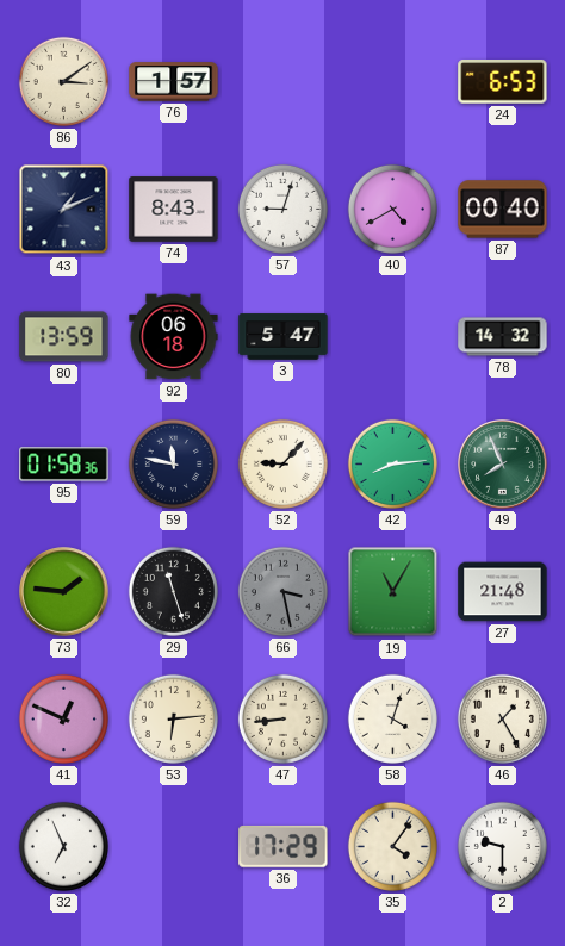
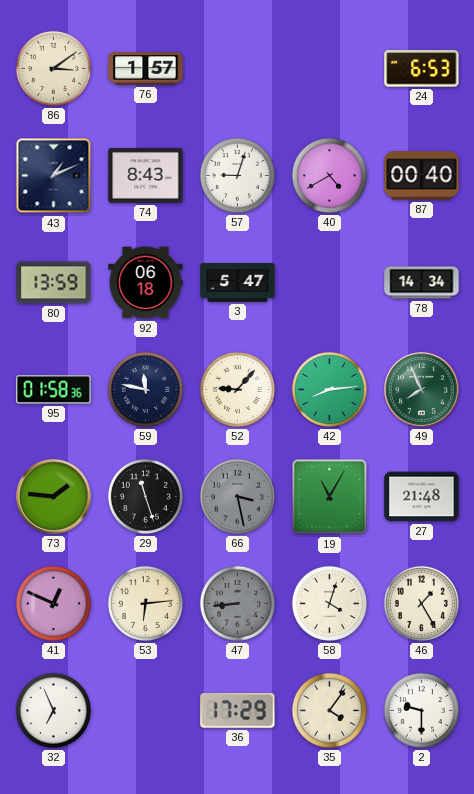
78: 14:32 -> 14:34
47 dial: cream -> grey
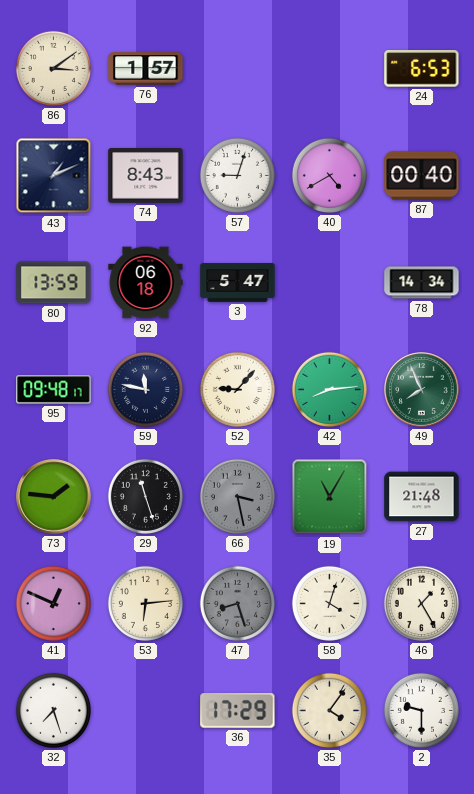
95: 01:58 -> 09:48
47: 8:44 -> 8:27
32: 6:56 -> 7:27
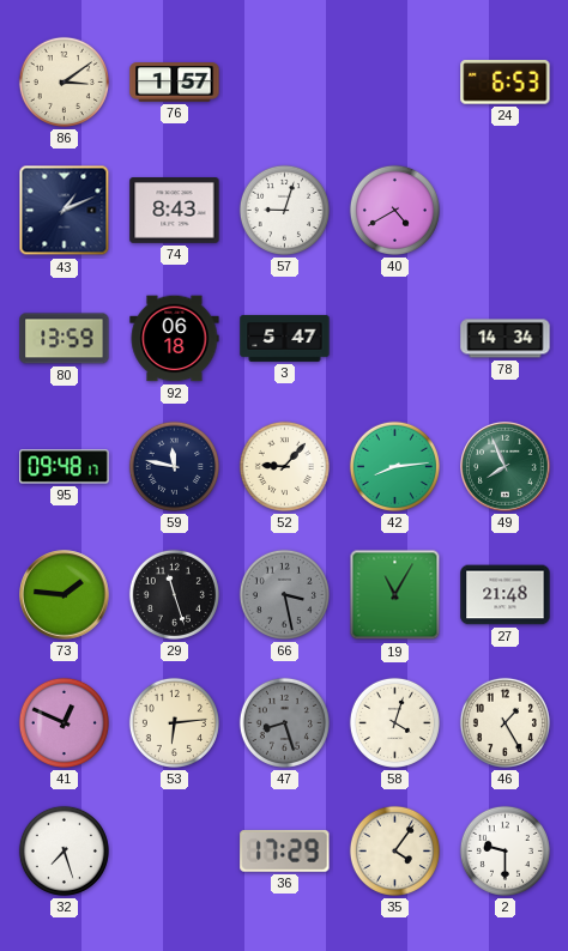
87: 00:40 -> none
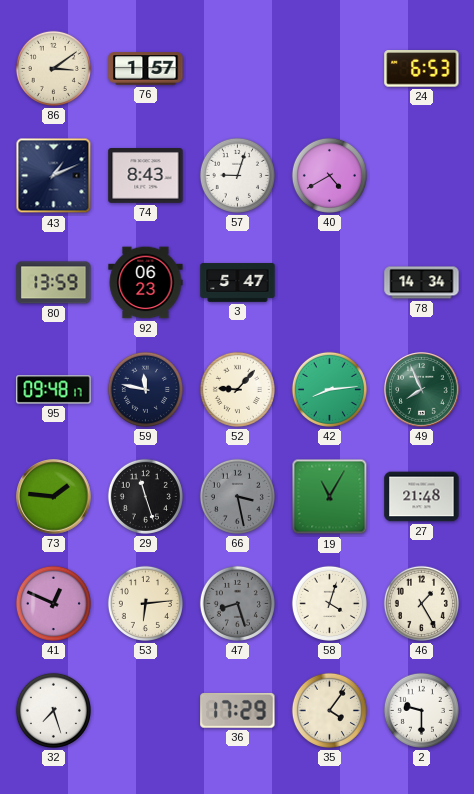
92: 06:18 -> 06:23
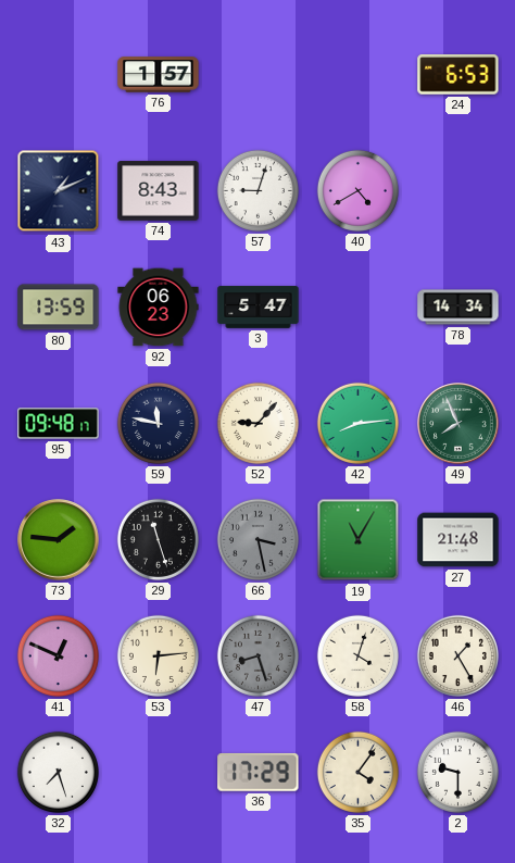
86: 3:09 -> none
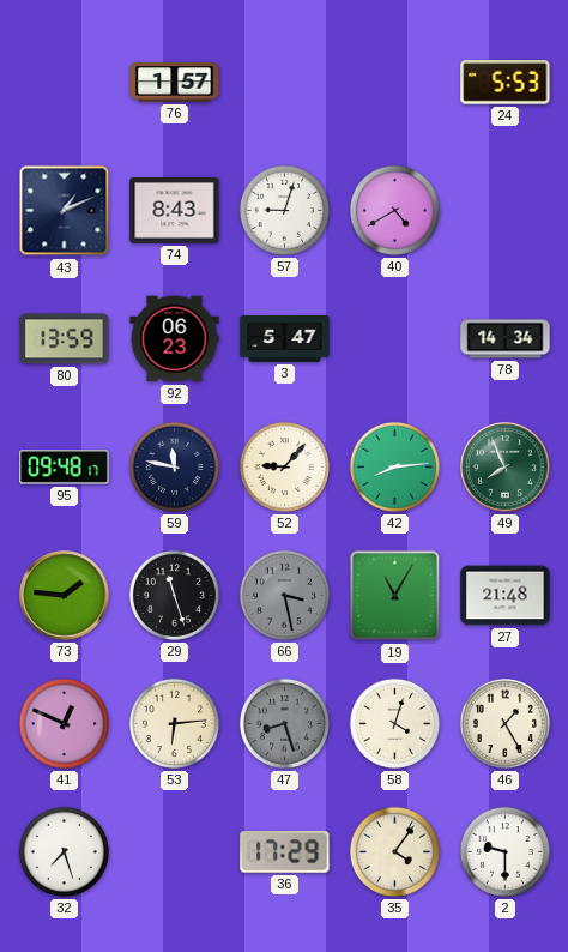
24: 6:53 -> 5:53
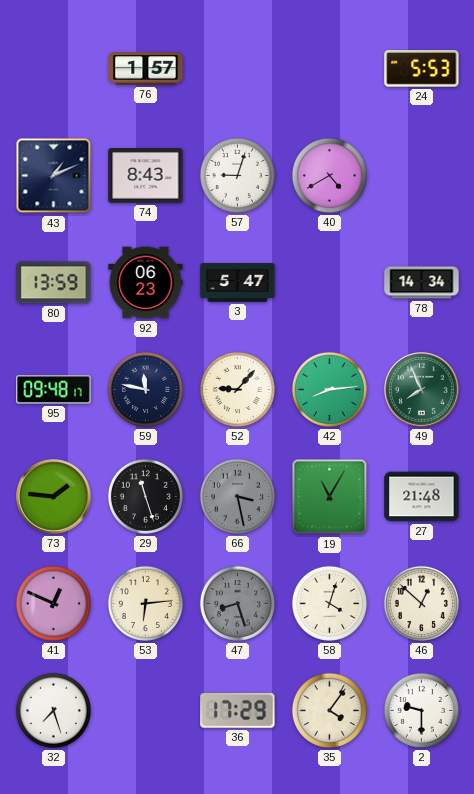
46: 1:25 -> 12:52
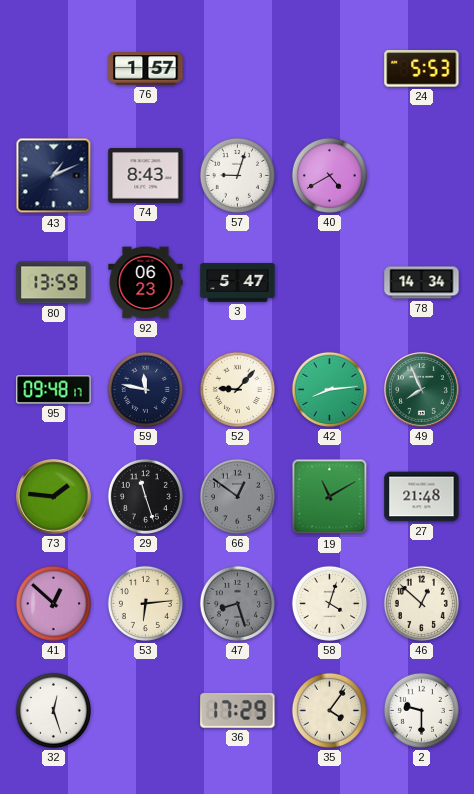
66: 3:28 -> 12:51
19: 11:05 -> 11:10
41: 12:49 -> 12:52
32: 7:27 -> 12:27
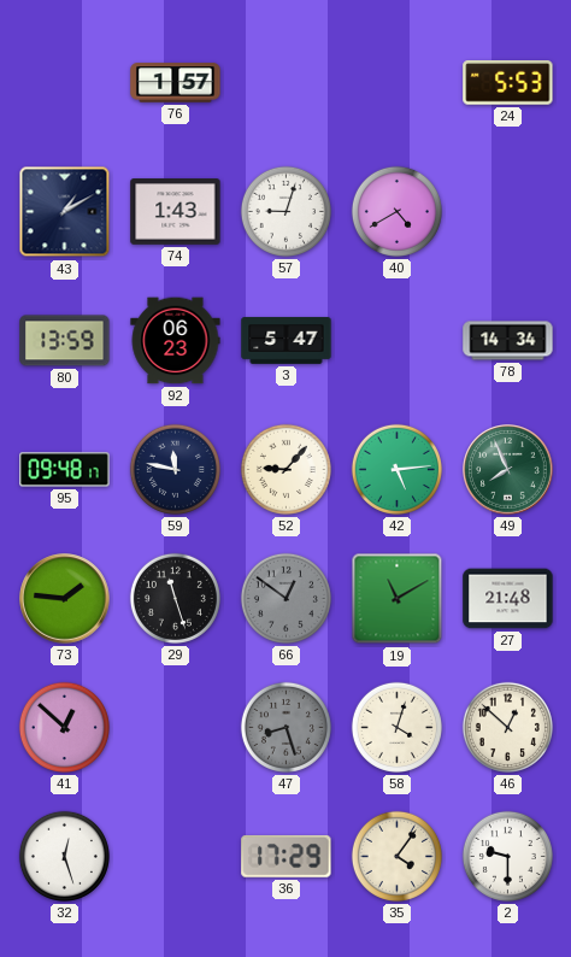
43: 1:11 -> 1:10
74: 8:43 -> 1:43
42: 8:14 -> 5:14
53: 6:14 -> none
